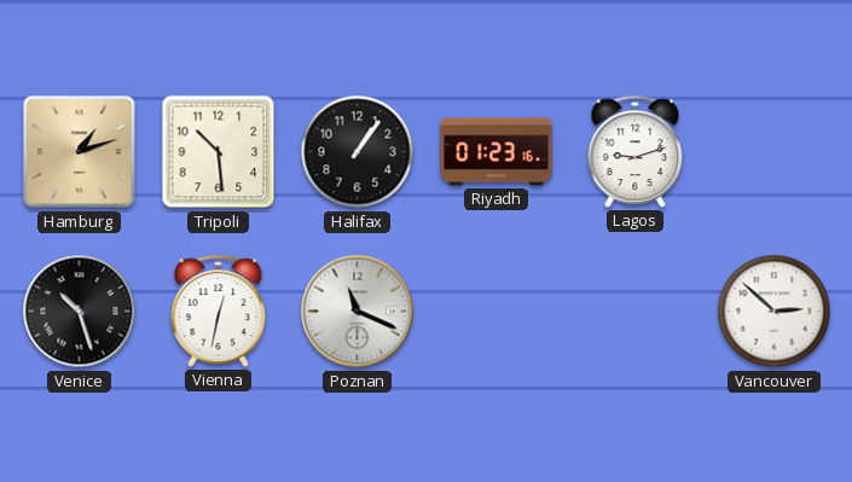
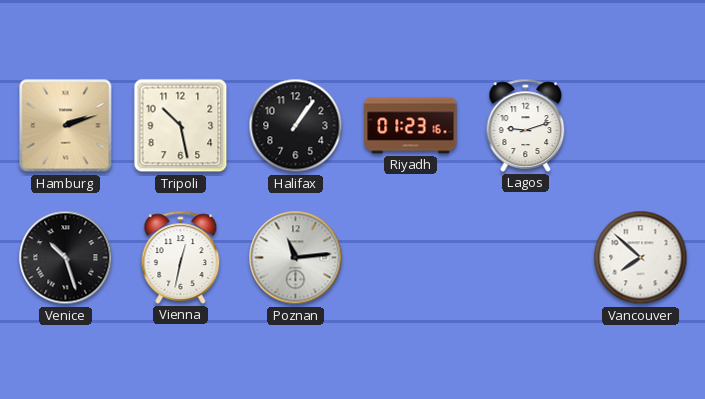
Hamburg: 1:12 -> 2:12
Tripoli: 10:29 -> 10:28
Poznan: 11:19 -> 11:14
Vancouver: 2:52 -> 7:52
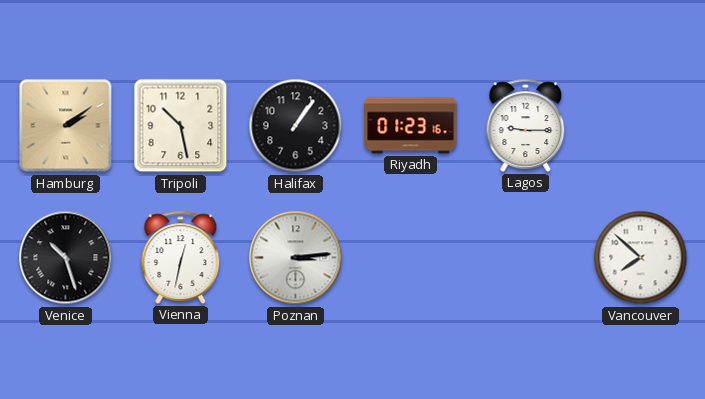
Hamburg: 2:12 -> 2:09
Lagos: 9:12 -> 9:15
Poznan: 11:14 -> 3:14
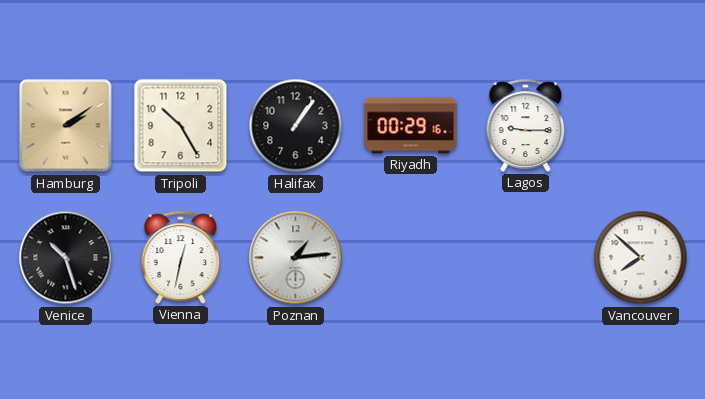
Tripoli: 10:28 -> 10:25
Riyadh: 01:23 -> 00:29
Poznan: 3:14 -> 1:14
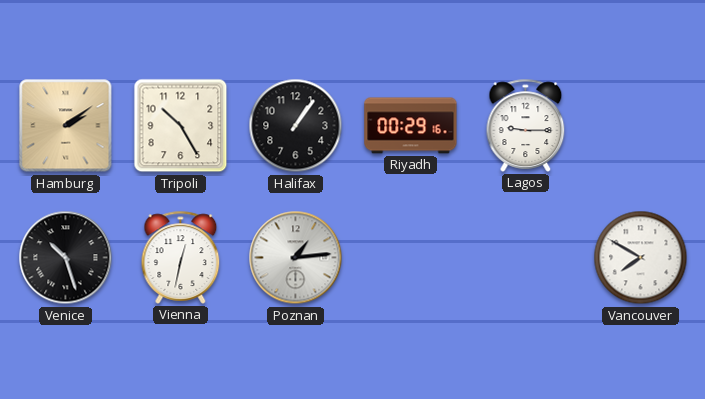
Vancouver: 7:52 -> 7:50
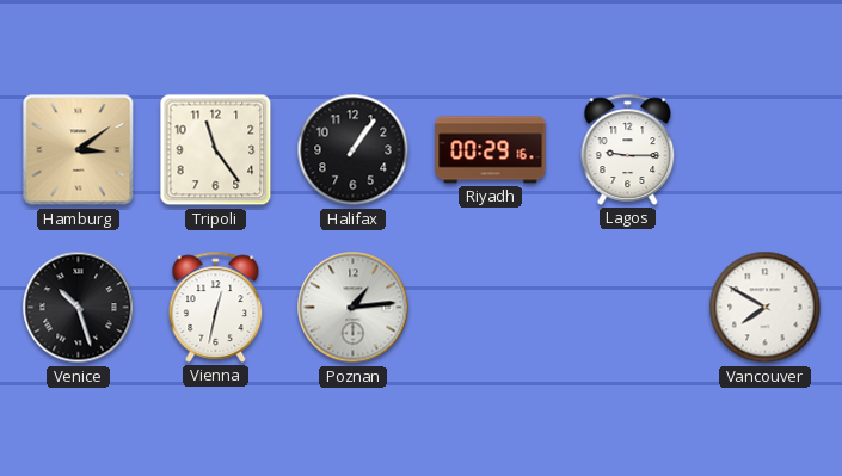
Hamburg: 2:09 -> 3:09
Tripoli: 10:25 -> 11:24
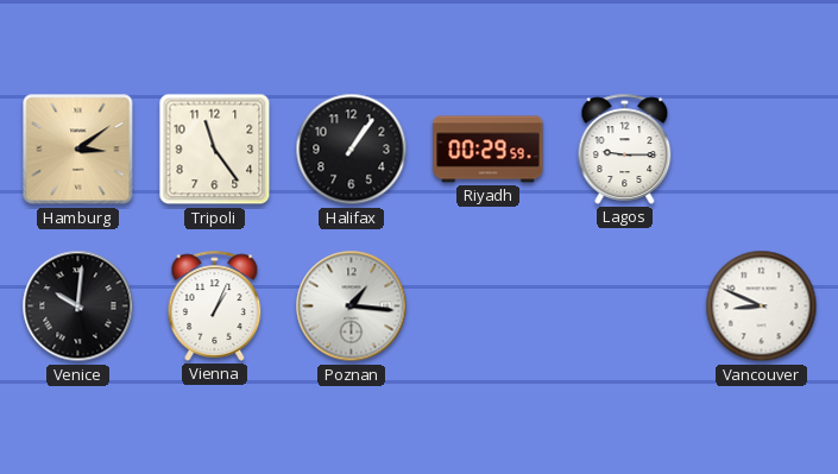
Riyadh: 00:29:16 -> 00:29:59
Venice: 10:27 -> 10:01
Vienna: 12:32 -> 1:04
Poznan: 1:14 -> 1:16
Vancouver: 7:50 -> 8:49
